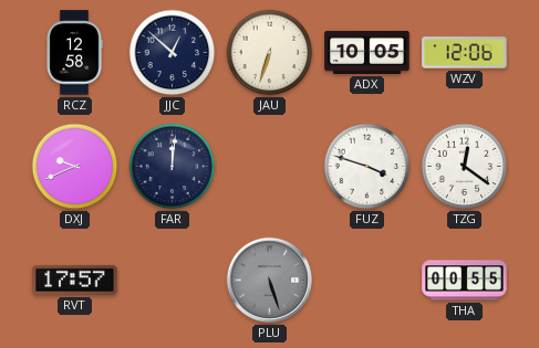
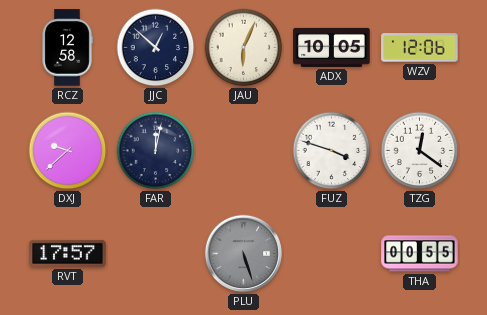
JAU: 6:33 -> 6:04
DXJ: 9:41 -> 9:38
FAR: 12:01 -> 12:02
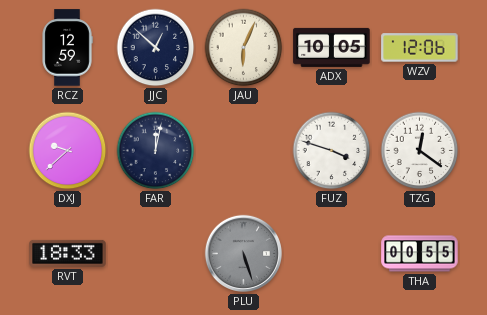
RCZ: 12:58 -> 12:59
RVT: 17:57 -> 18:33
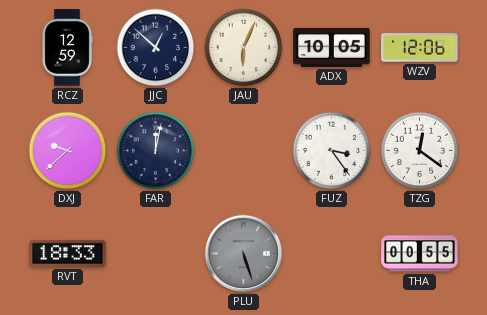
FUZ: 3:48 -> 3:24
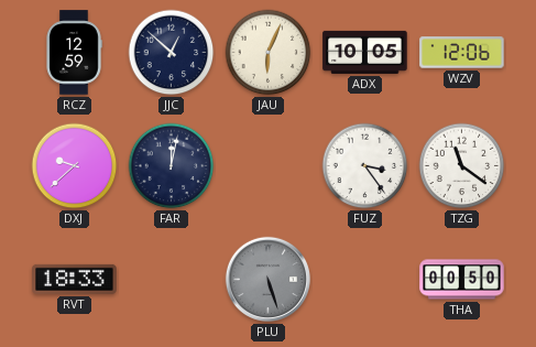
TZG: 12:21 -> 11:21
THA: 00:55 -> 00:50
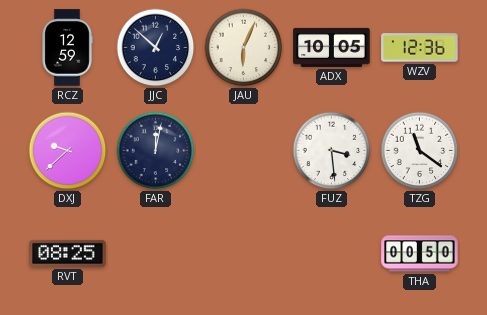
WZV: 12:06 -> 12:36
FUZ: 3:24 -> 3:29
RVT: 18:33 -> 08:25
PLU: 5:27 -> none
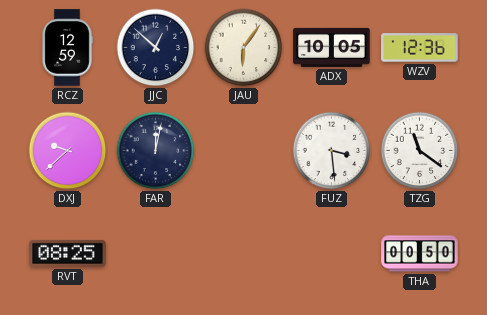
JAU: 6:04 -> 6:06
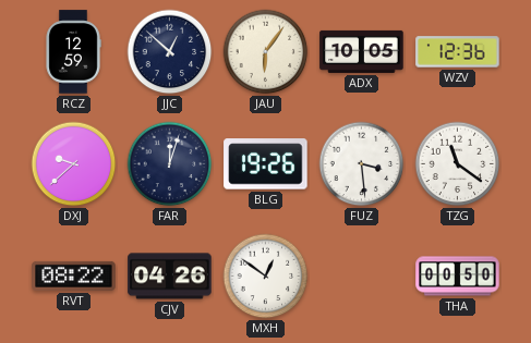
FAR: 12:02 -> 12:03
BLG: none -> 19:26
RVT: 08:25 -> 08:22
CJV: none -> 04:26
MXH: none -> 12:51
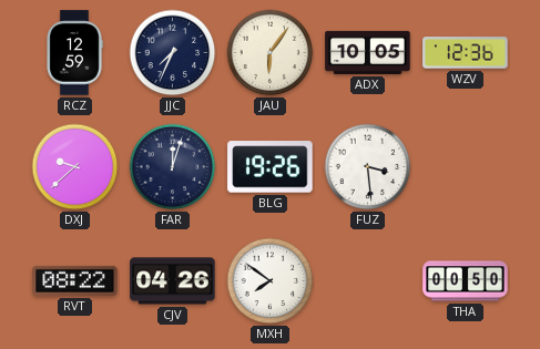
JJC: 12:52 -> 7:34
TZG: 11:21 -> none
MXH: 12:51 -> 7:51
